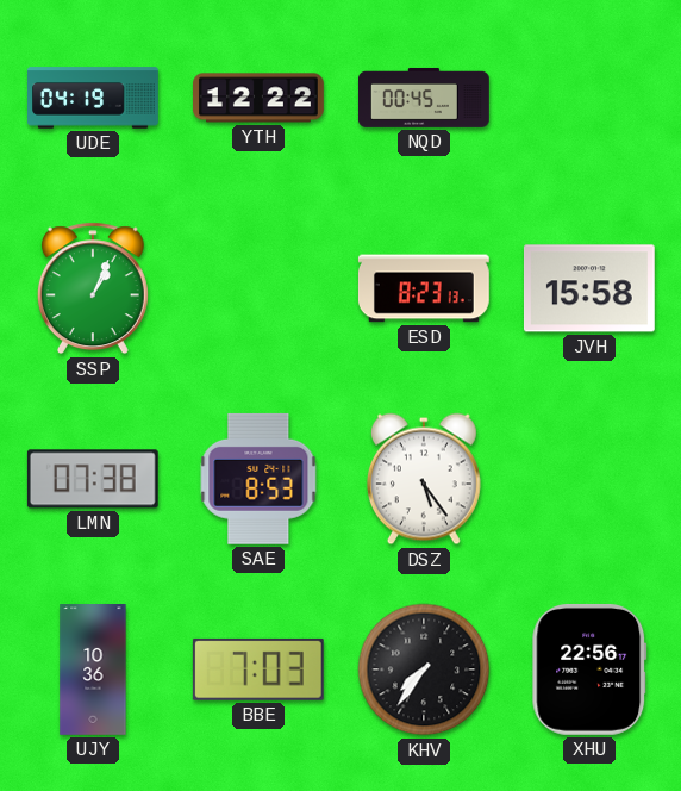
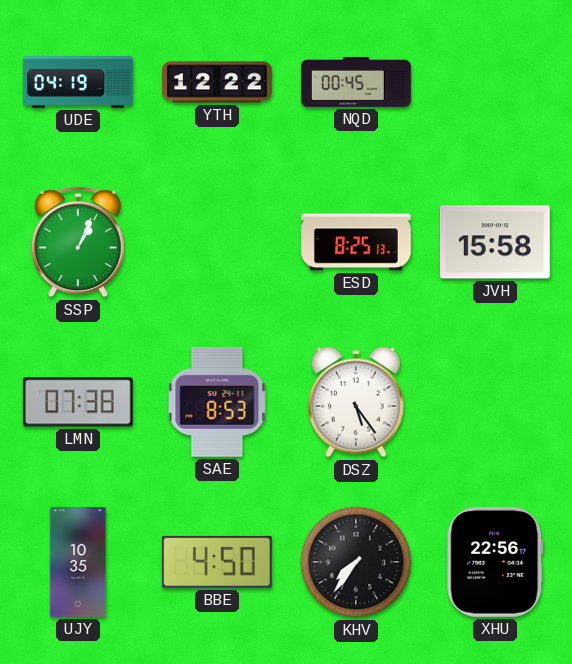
ESD: 8:23 -> 8:25
UJY: 10:36 -> 10:35
BBE: 7:03 -> 4:50
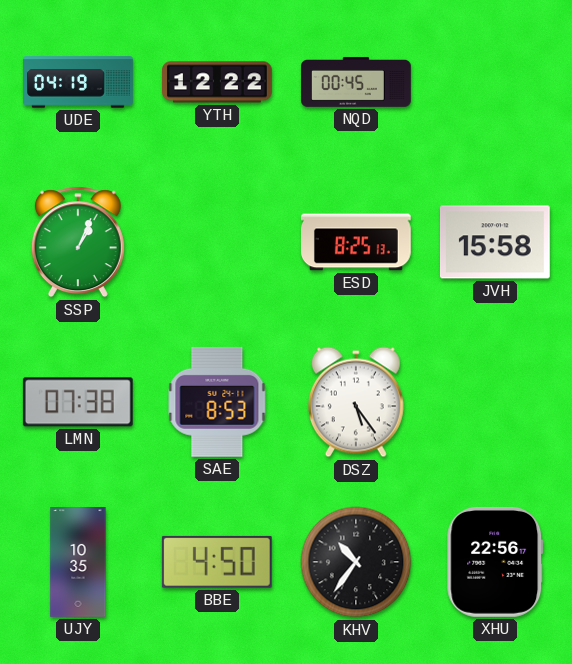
KHV: 7:36 -> 10:36
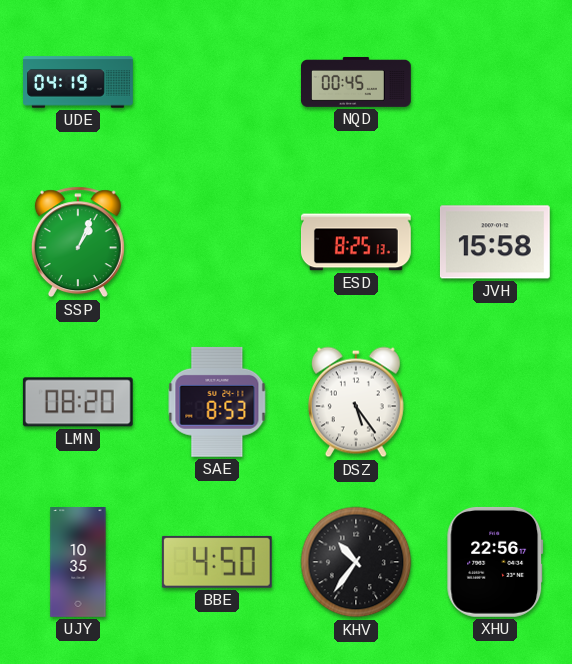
YTH: 12:22 -> none
LMN: 07:38 -> 08:20
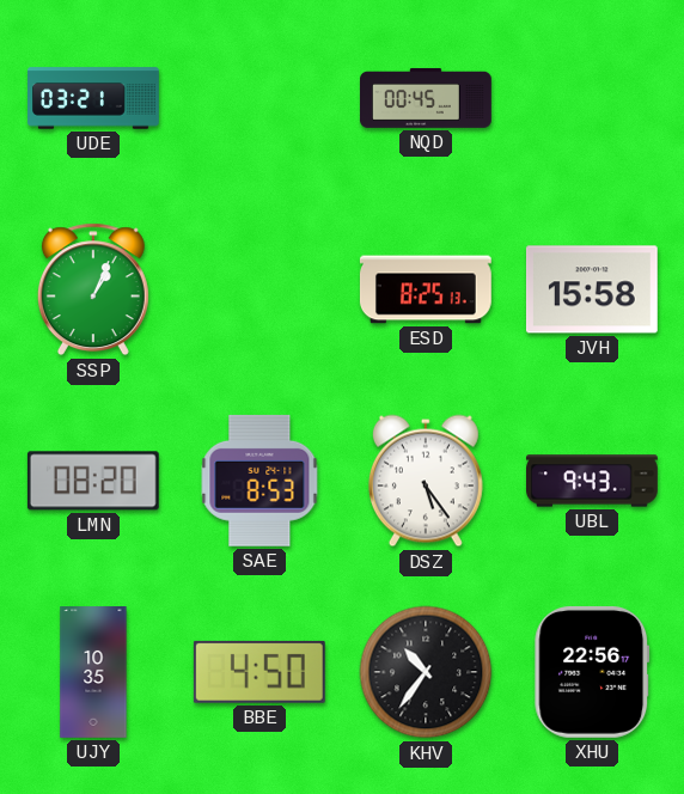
UDE: 04:19 -> 03:21
UBL: none -> 9:43
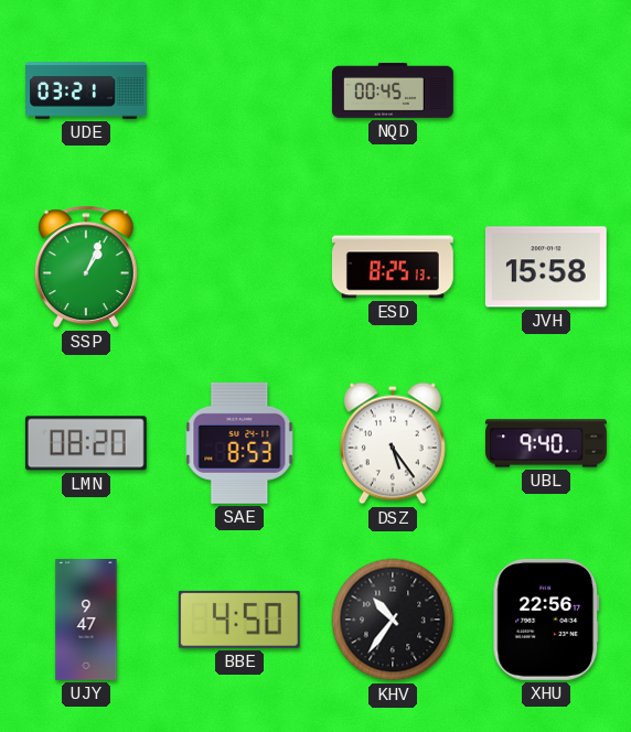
UBL: 9:43 -> 9:40
UJY: 10:35 -> 9:47
